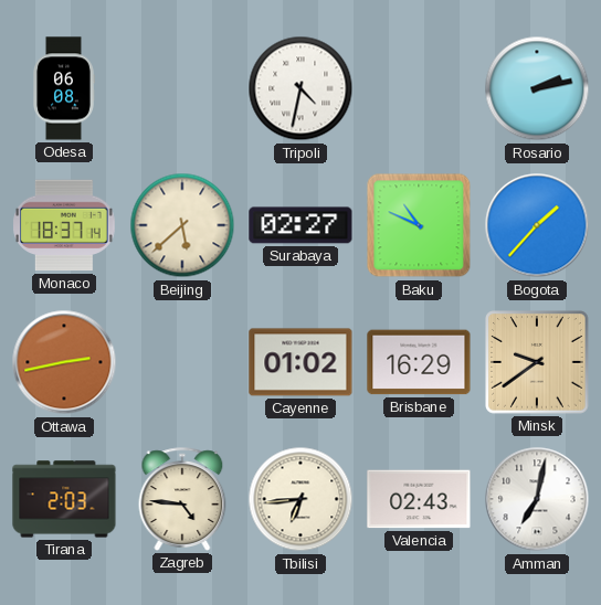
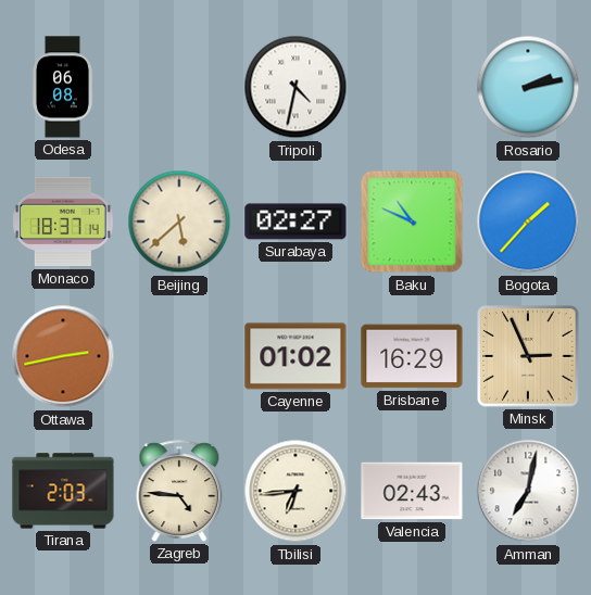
Minsk: 9:39 -> 2:56
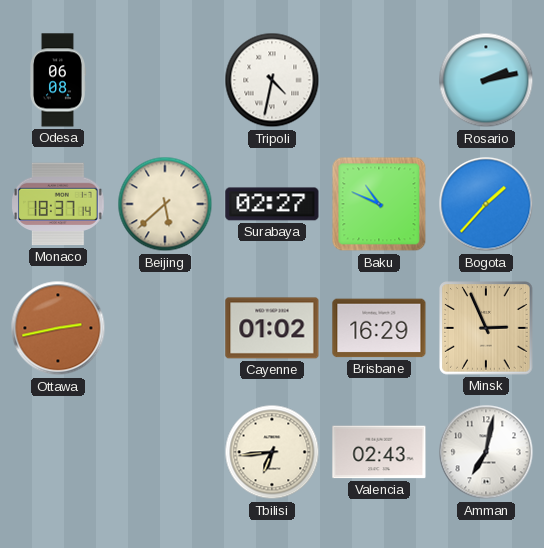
Tirana: 2:03 -> none
Zagreb: 4:46 -> none
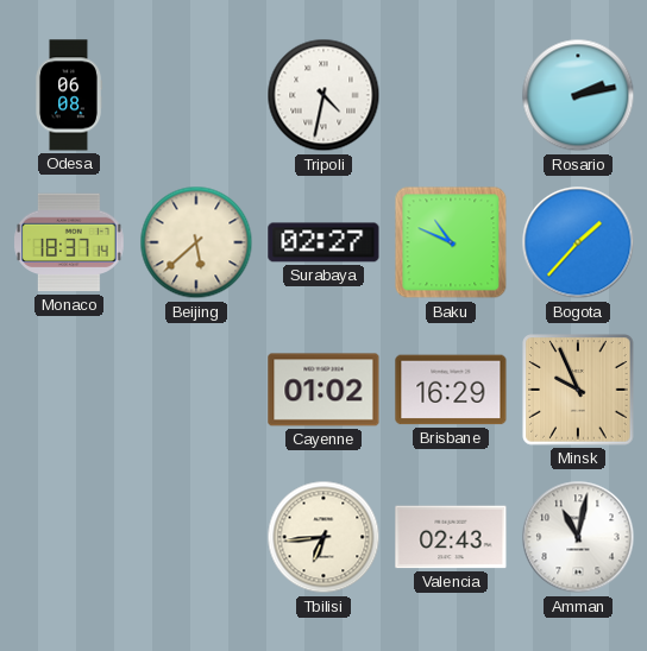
Ottawa: 2:43 -> none
Minsk: 2:56 -> 9:56
Amman: 7:02 -> 11:02
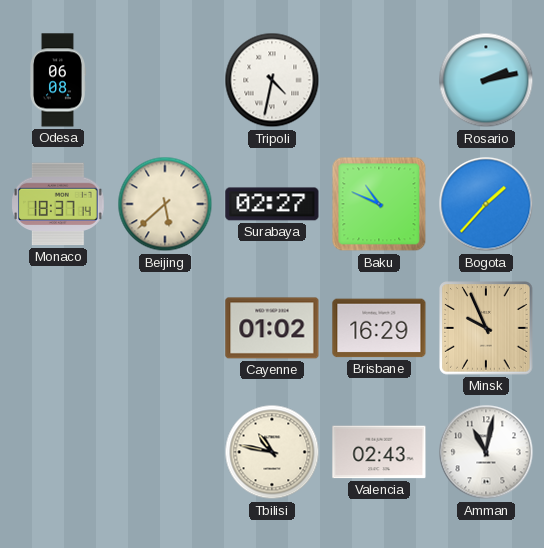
Tbilisi: 6:44 -> 10:47
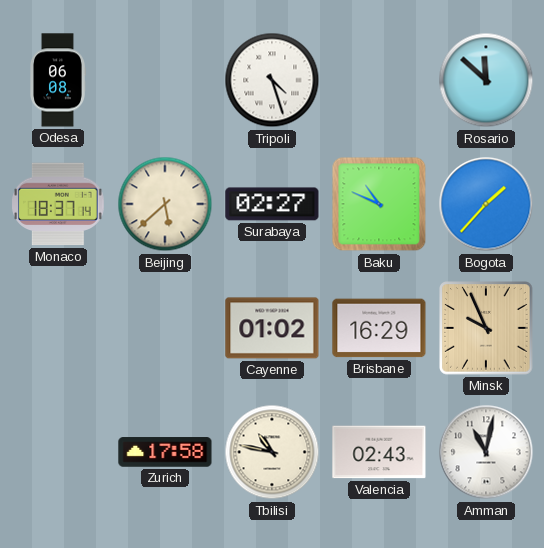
Tripoli: 4:32 -> 4:27
Rosario: 2:13 -> 11:52
Zurich: none -> 17:58
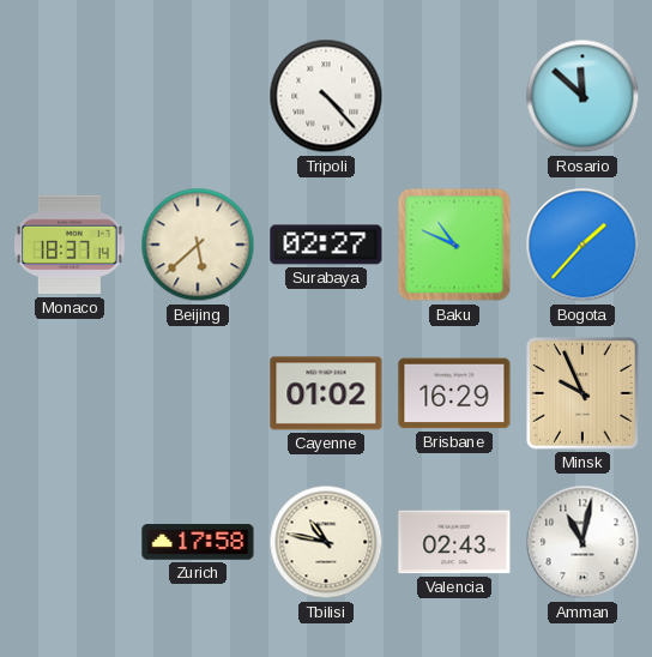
Odesa: 06:08 -> none
Tripoli: 4:27 -> 4:23
